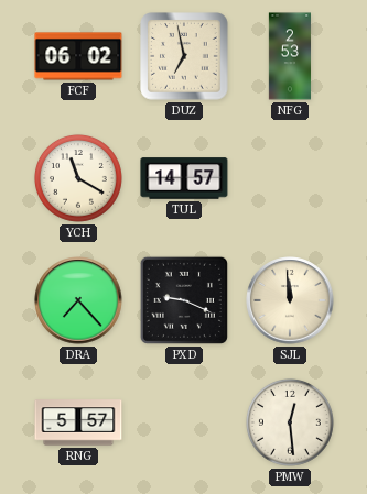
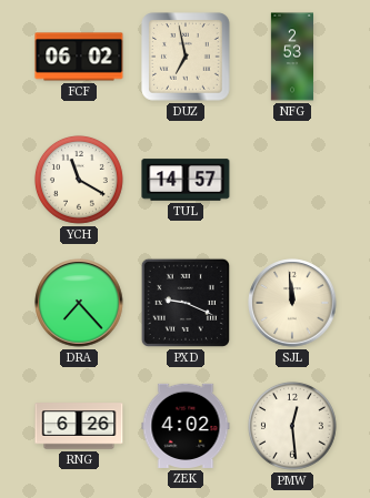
RNG: 5:57 -> 6:26
ZEK: none -> 4:02
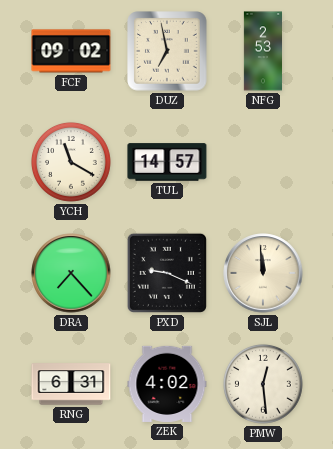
FCF: 06:02 -> 09:02
RNG: 6:26 -> 6:31
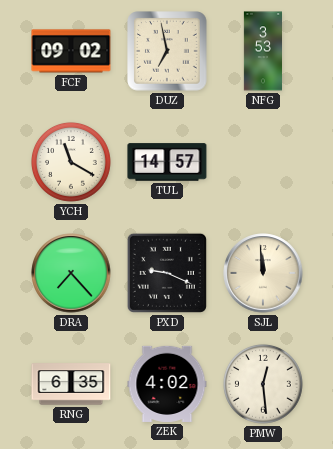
NFG: 2:53 -> 3:53
RNG: 6:31 -> 6:35
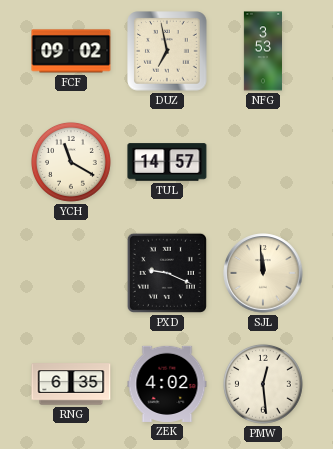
DRA: 7:23 -> none
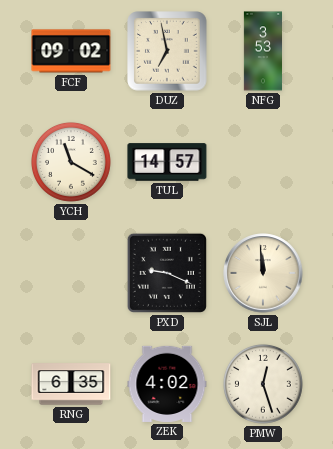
PMW: 12:29 -> 12:27
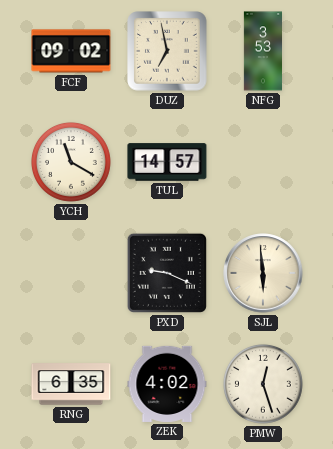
SJL: 11:59 -> 5:59
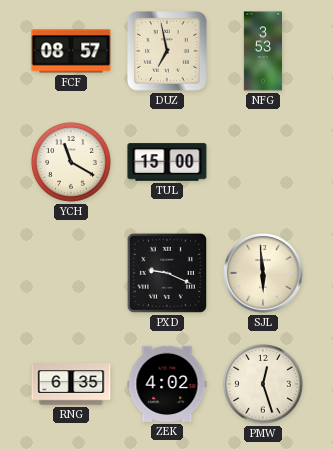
FCF: 09:02 -> 08:57
TUL: 14:57 -> 15:00
